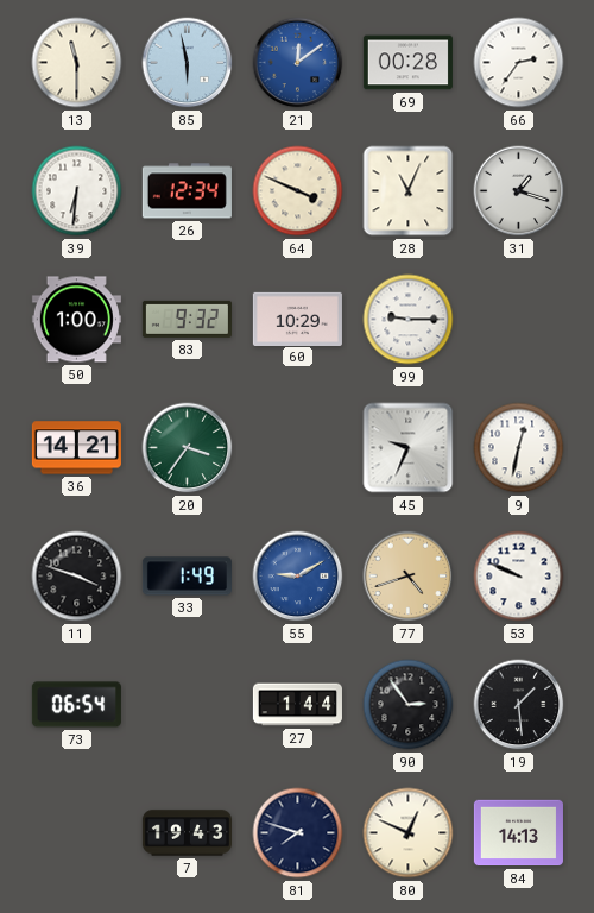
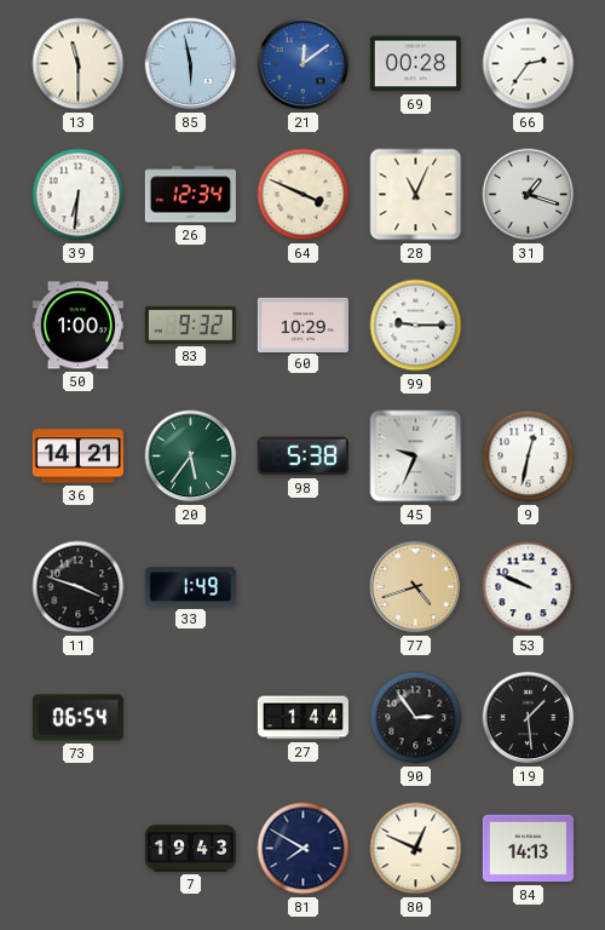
20: 3:36 -> 5:36
98: none -> 5:38
55: 9:10 -> none
81: 7:48 -> 7:50
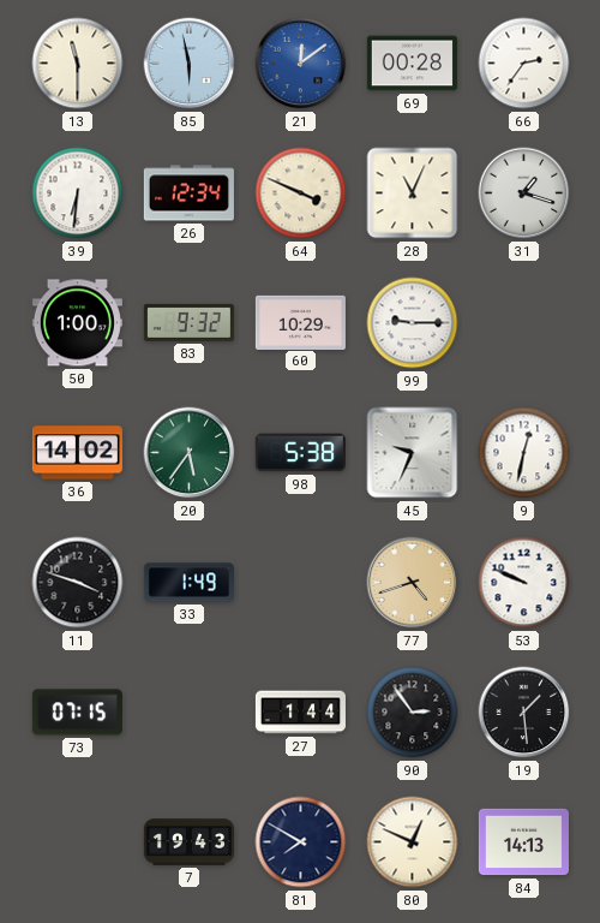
36: 14:21 -> 14:02
73: 06:54 -> 07:15
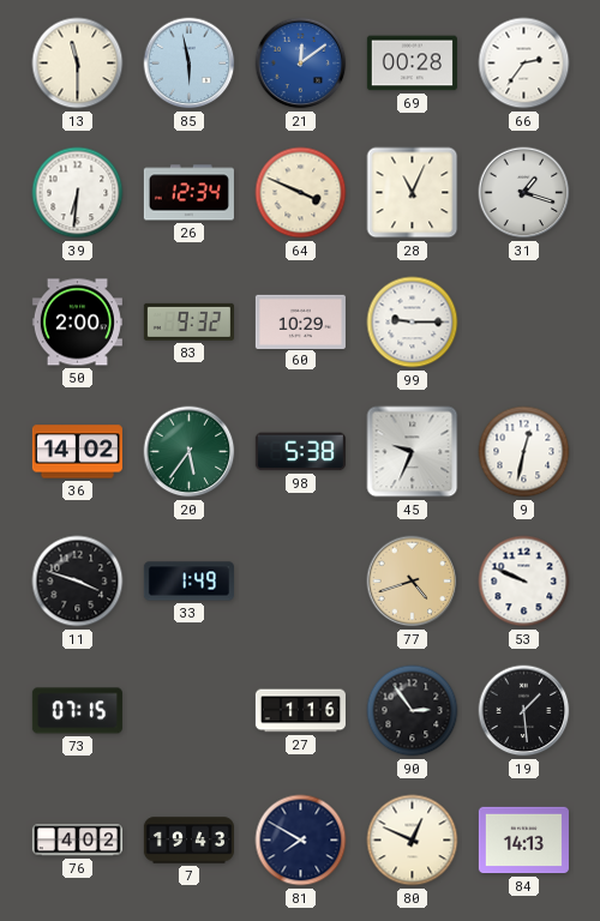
50: 1:00 -> 2:00
27: 1:44 -> 1:16
76: none -> 4:02
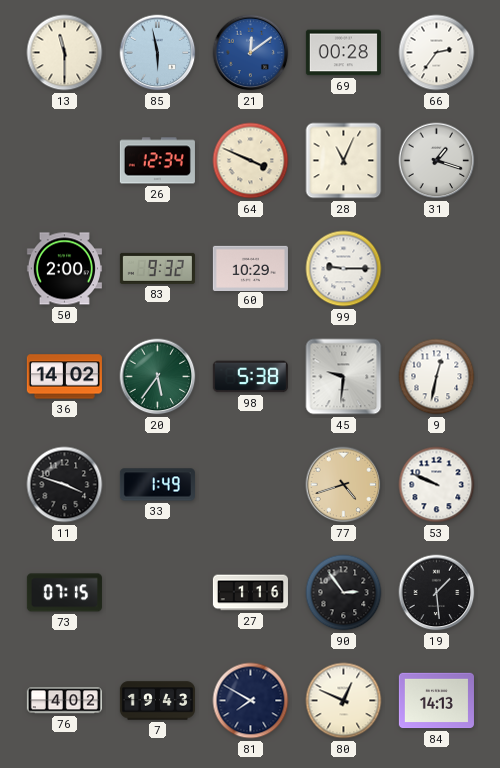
39: 6:31 -> none
45: 9:34 -> 9:31
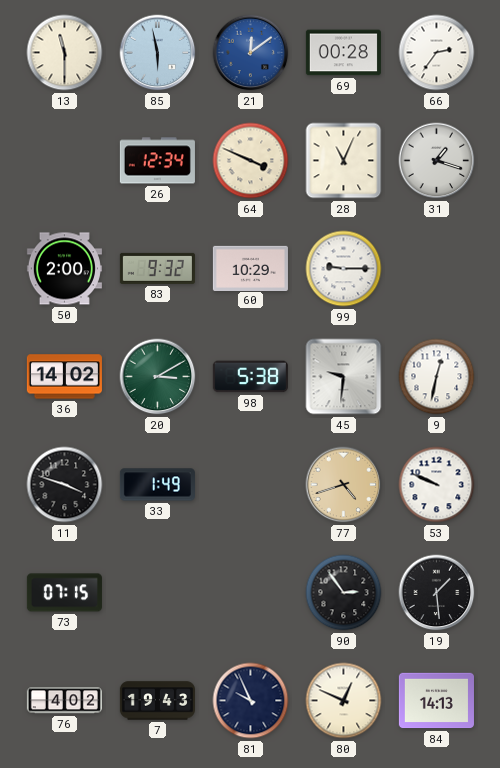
20: 5:36 -> 3:10
27: 1:16 -> none
81: 7:50 -> 9:56
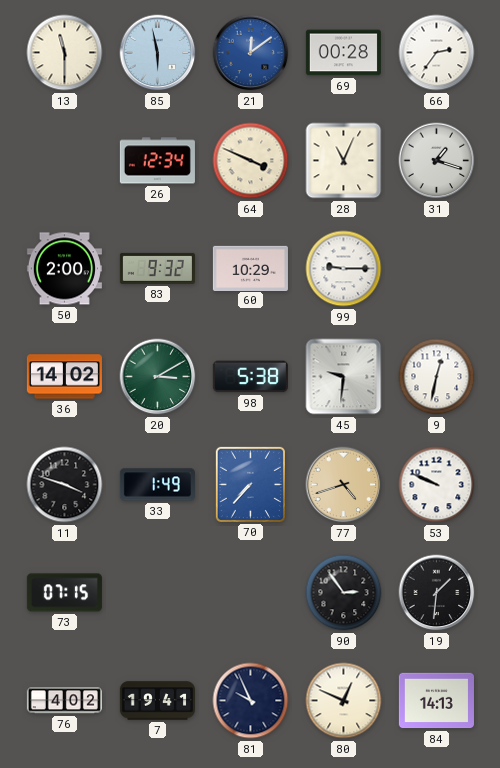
70: none -> 7:37
19: 1:29 -> 1:31
7: 19:43 -> 19:41
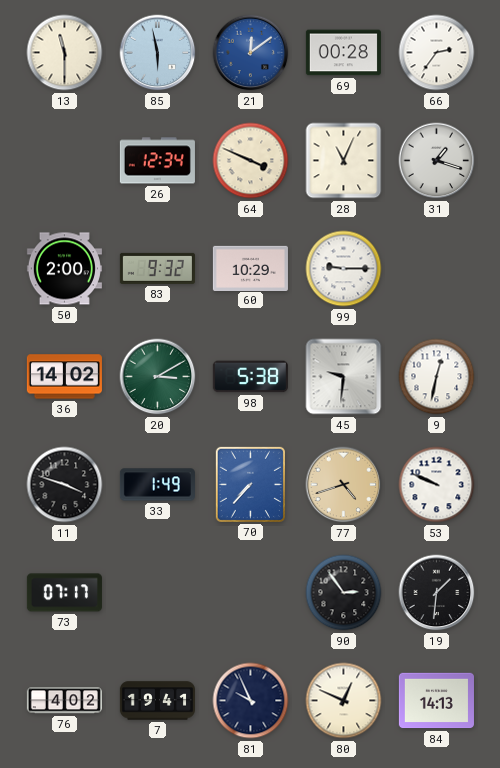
73: 07:15 -> 07:17
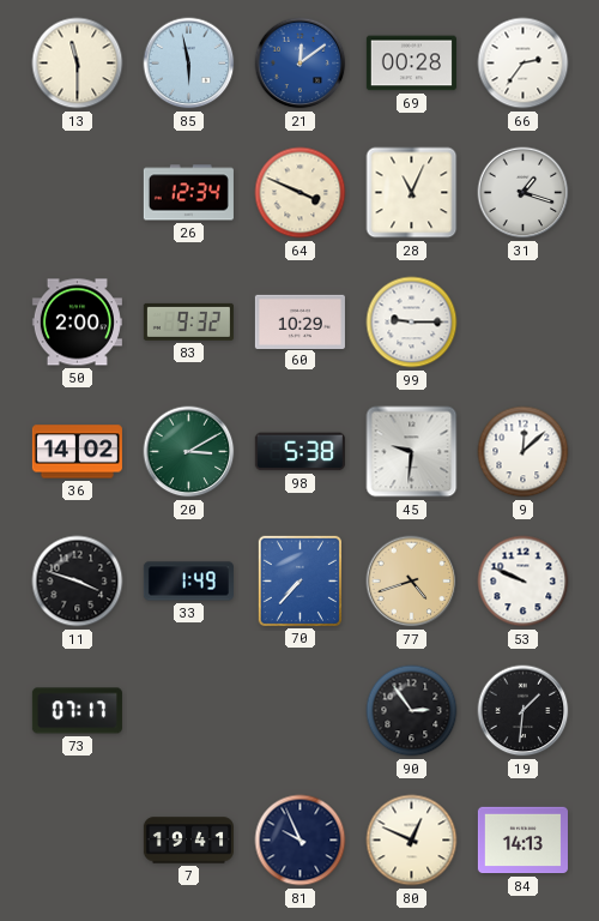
9: 12:32 -> 12:08
76: 4:02 -> none
